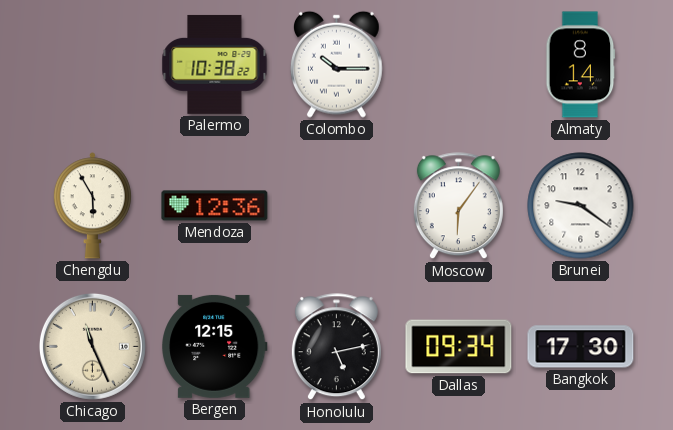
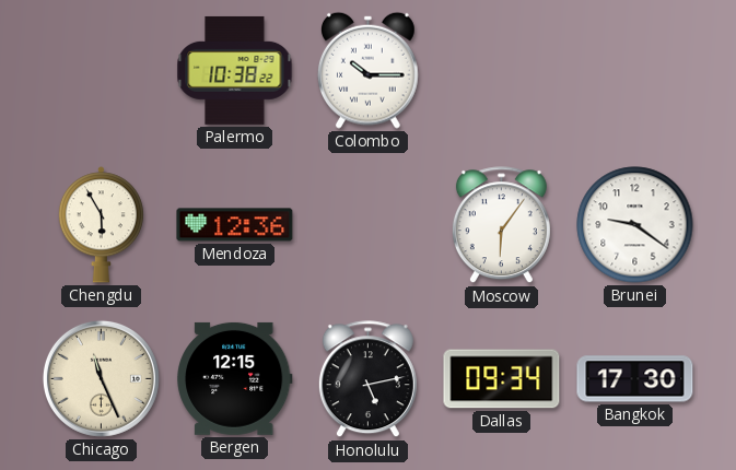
Almaty: 8:14 -> none
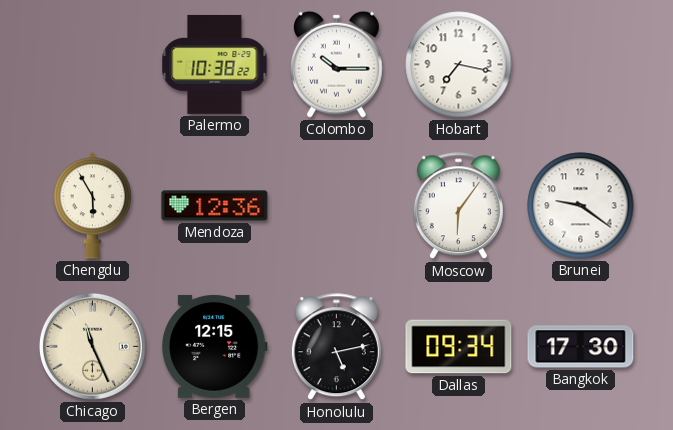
Hobart: none -> 7:17
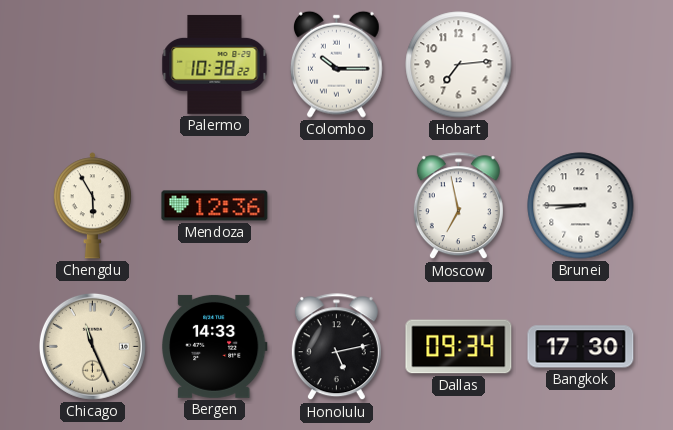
Hobart: 7:17 -> 7:14
Moscow: 6:06 -> 6:58
Brunei: 9:21 -> 8:45
Bergen: 12:15 -> 14:33
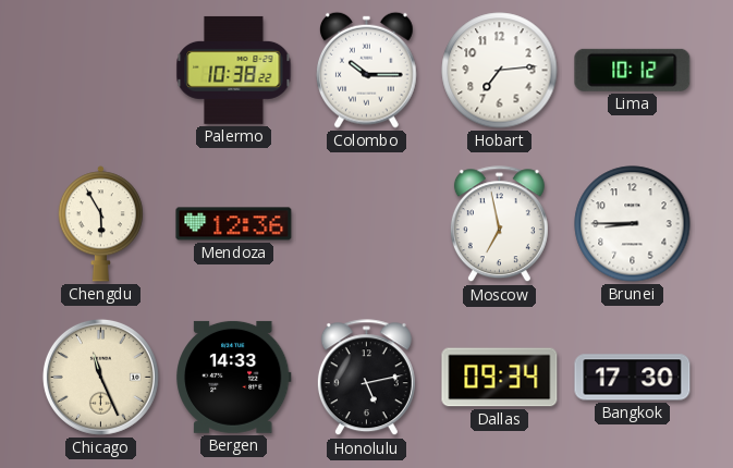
Lima: none -> 10:12
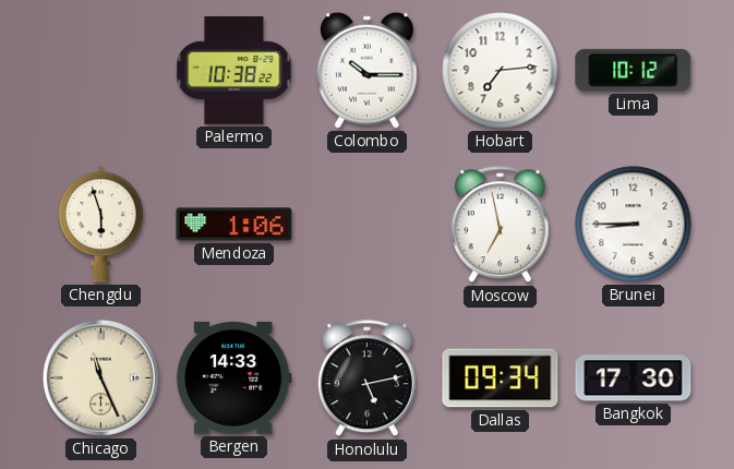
Chengdu: 5:55 -> 5:57
Mendoza: 12:36 -> 1:06
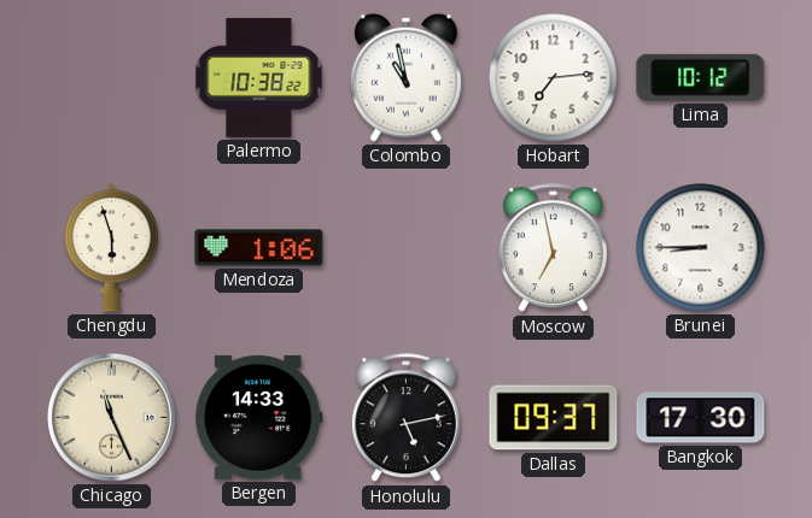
Colombo: 10:15 -> 10:58
Dallas: 09:34 -> 09:37
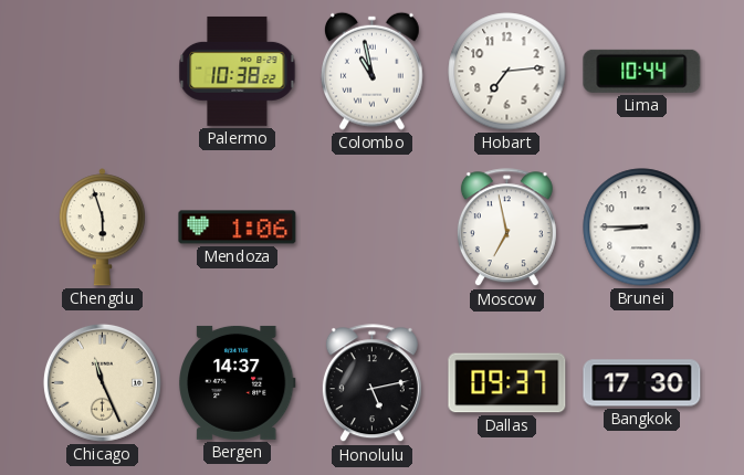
Lima: 10:12 -> 10:44
Bergen: 14:33 -> 14:37
